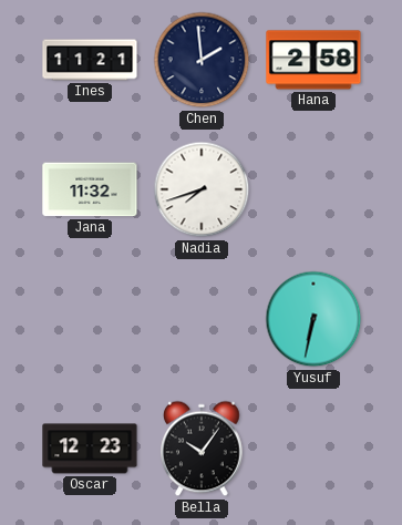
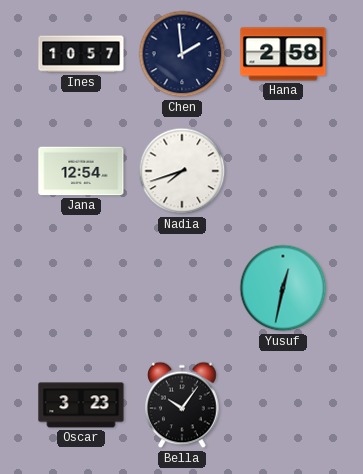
Ines: 11:21 -> 10:57
Jana: 11:32 -> 12:54
Yusuf: 6:32 -> 12:32
Oscar: 12:23 -> 3:23
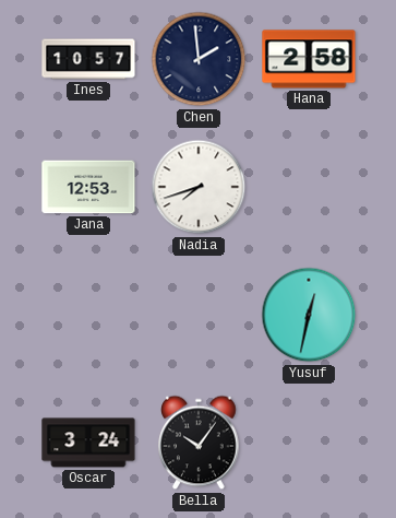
Jana: 12:54 -> 12:53
Oscar: 3:23 -> 3:24
